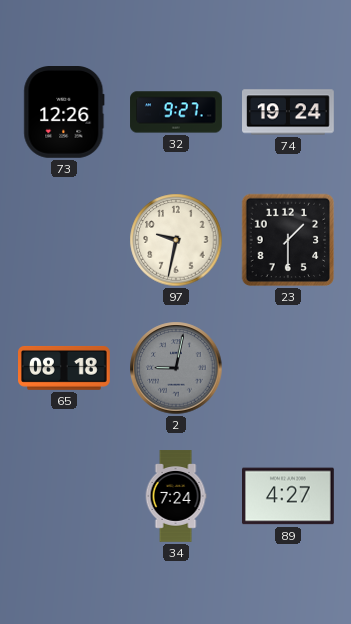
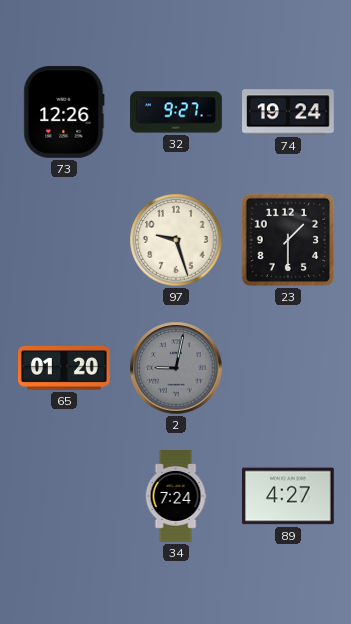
97: 9:32 -> 9:27
65: 08:18 -> 01:20
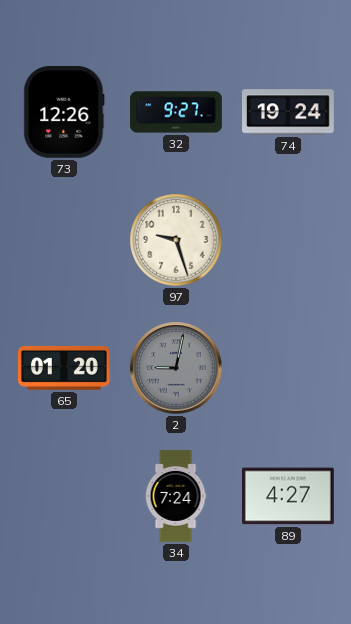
23: 1:30 -> none
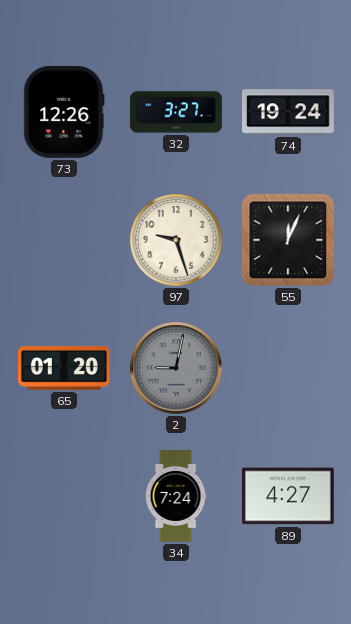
32: 9:27 -> 3:27
55: none -> 12:04
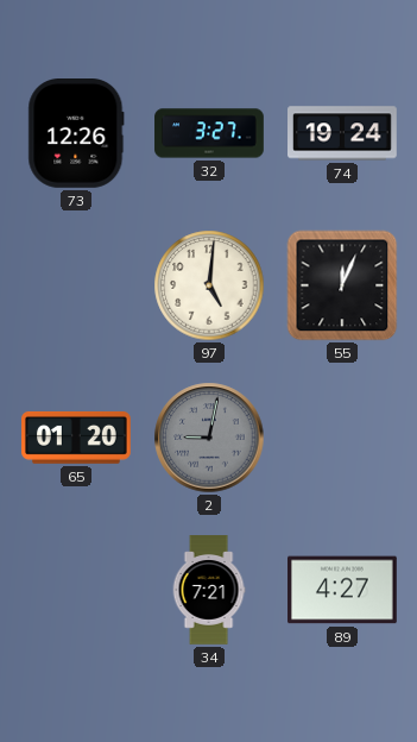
97: 9:27 -> 5:01
34: 7:24 -> 7:21
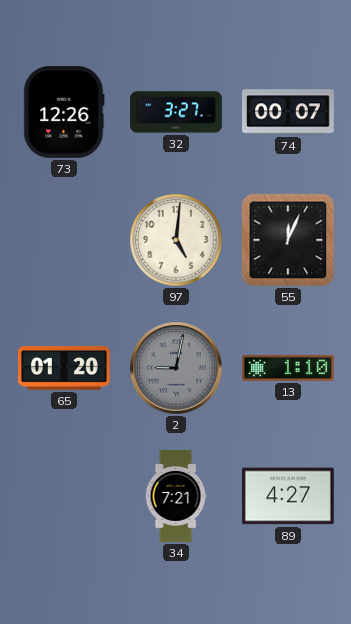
74: 19:24 -> 00:07
13: none -> 1:10
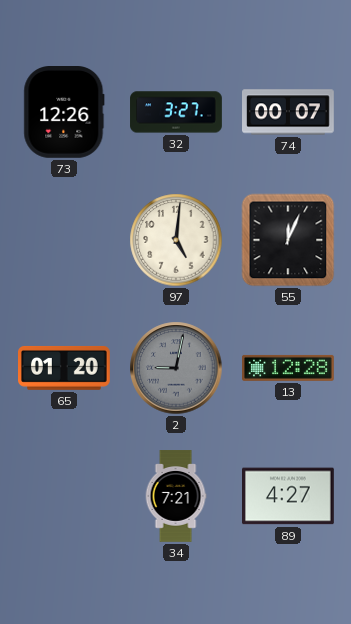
13: 1:10 -> 12:28
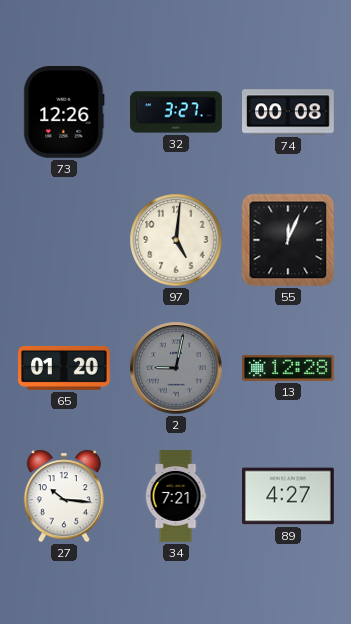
74: 00:07 -> 00:08
27: none -> 10:16
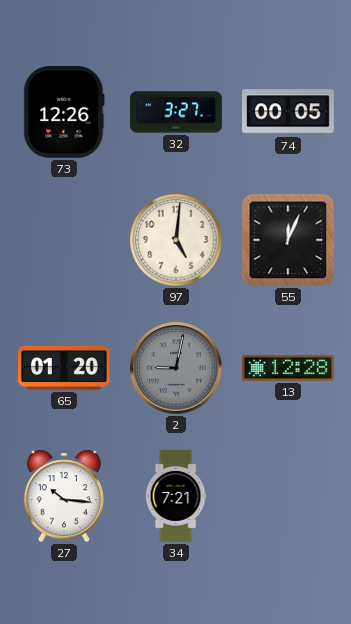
74: 00:08 -> 00:05
89: 4:27 -> none
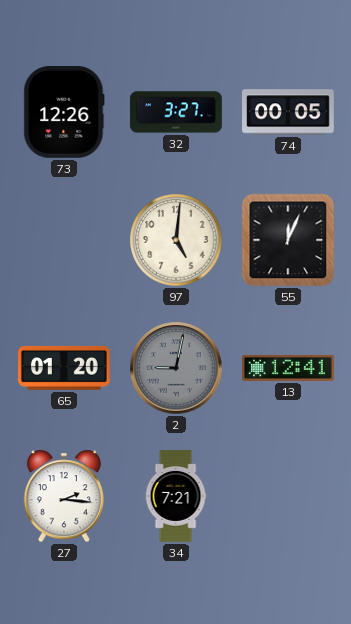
13: 12:28 -> 12:41
27: 10:16 -> 2:16
